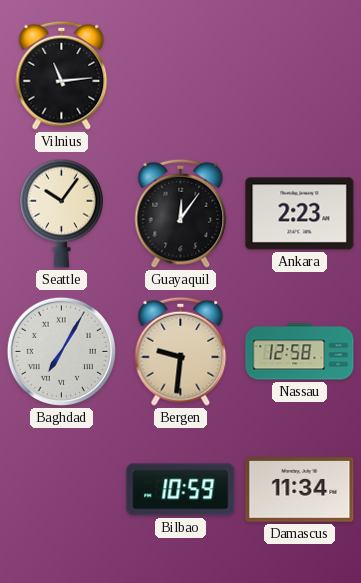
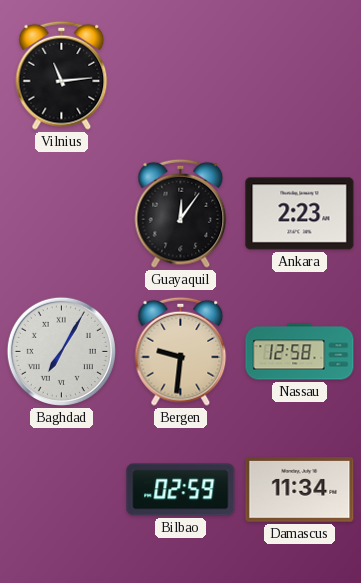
Seattle: 10:06 -> none
Bilbao: 10:59 -> 02:59
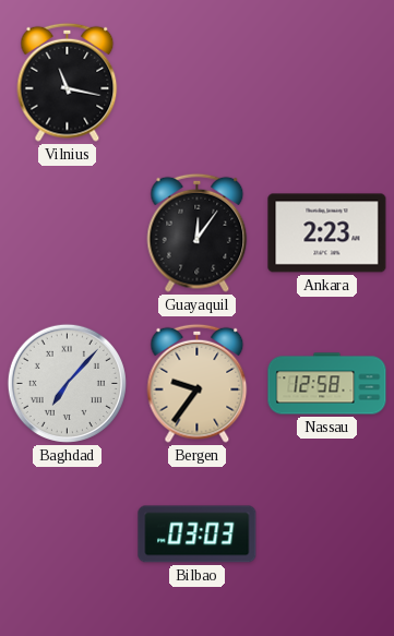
Vilnius: 11:14 -> 11:17
Baghdad: 7:05 -> 7:07
Bergen: 9:31 -> 9:36
Bilbao: 02:59 -> 03:03
Damascus: 11:34 -> none
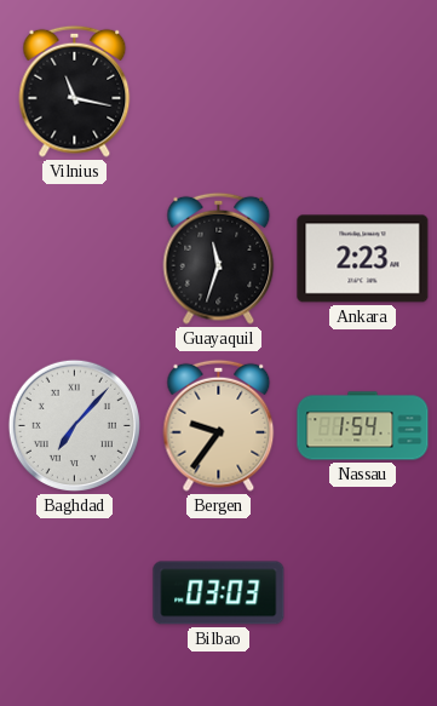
Guayaquil: 12:06 -> 11:33
Nassau: 12:58 -> 1:54
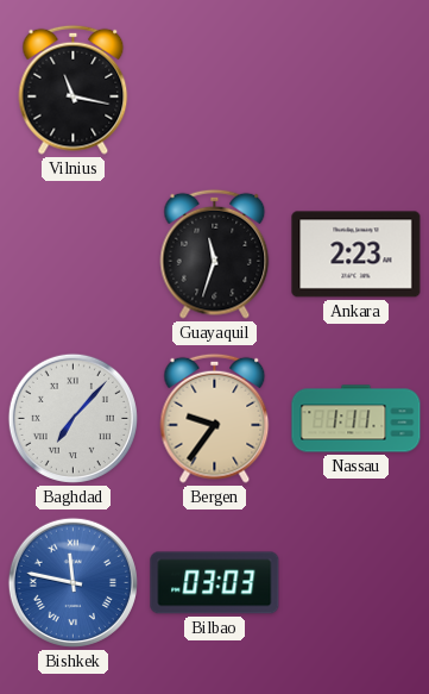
Nassau: 1:54 -> 1:11
Bishkek: none -> 11:47
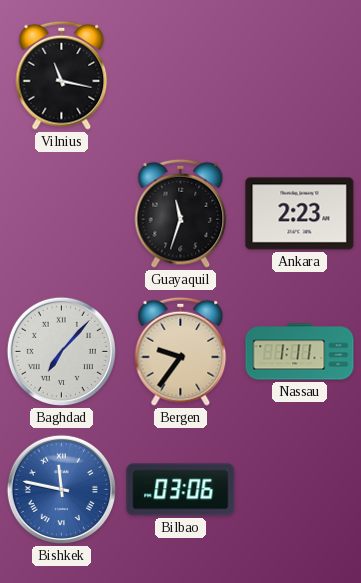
Bilbao: 03:03 -> 03:06
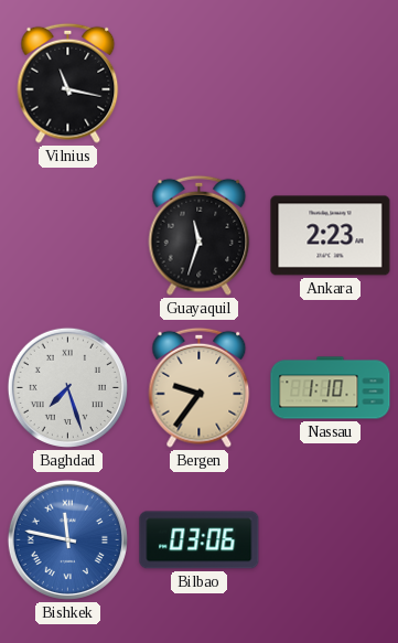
Baghdad: 7:07 -> 7:27
Nassau: 1:11 -> 1:10
